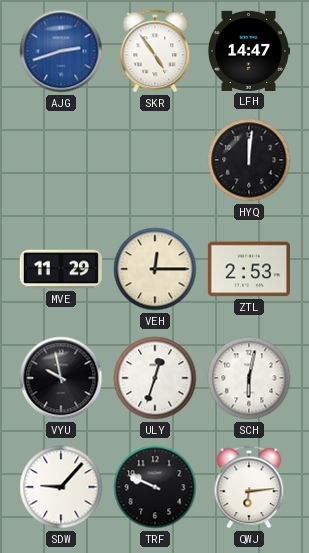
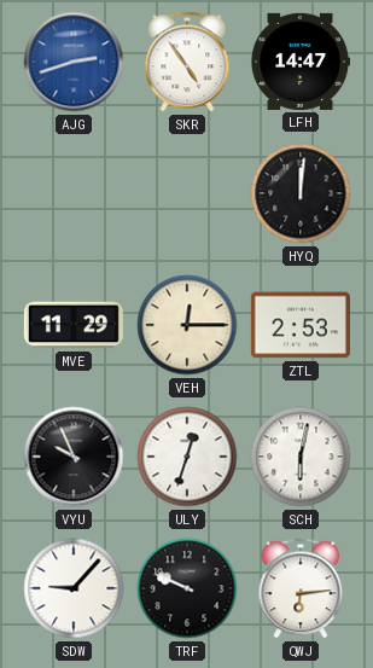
VYU: 9:58 -> 9:56
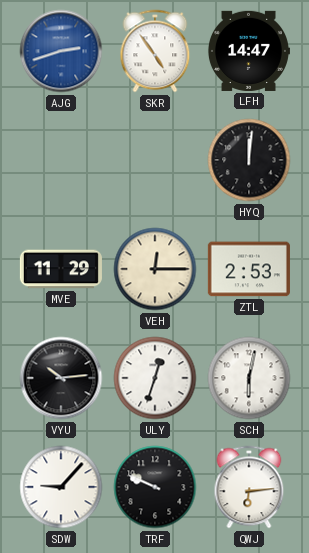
VYU: 9:56 -> 10:14
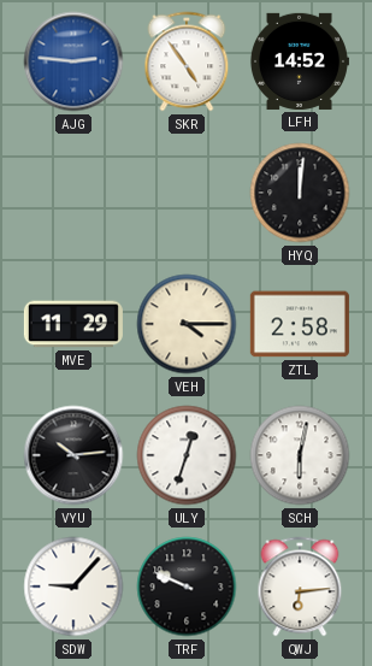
AJG: 2:42 -> 2:46
LFH: 14:47 -> 14:52
VEH: 12:15 -> 4:15
ZTL: 2:53 -> 2:58
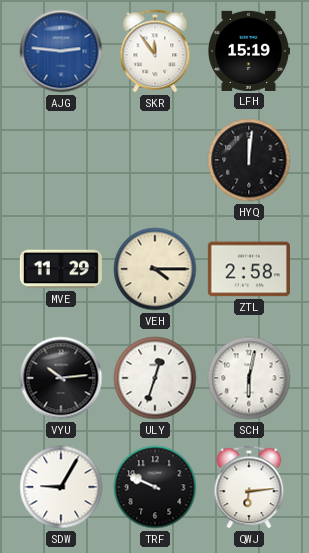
SKR: 4:54 -> 11:54
LFH: 14:52 -> 15:19
SDW: 9:07 -> 9:05
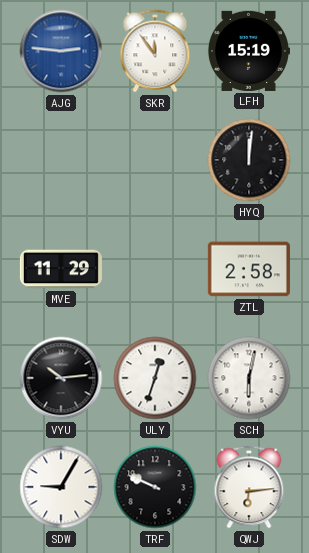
VEH: 4:15 -> none
